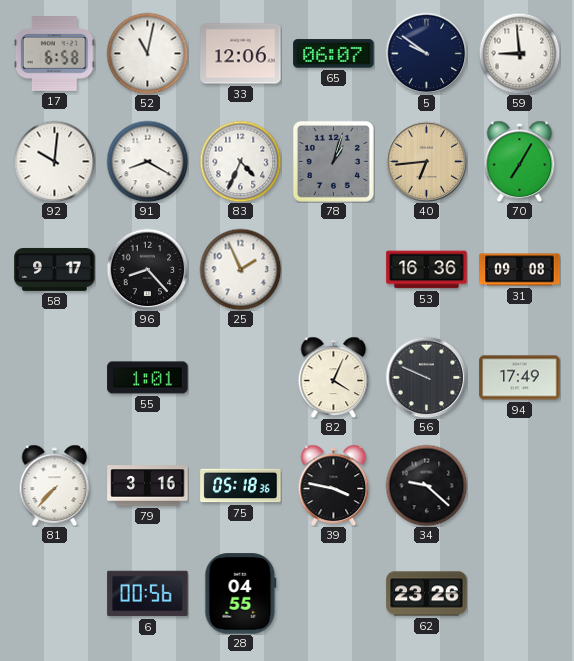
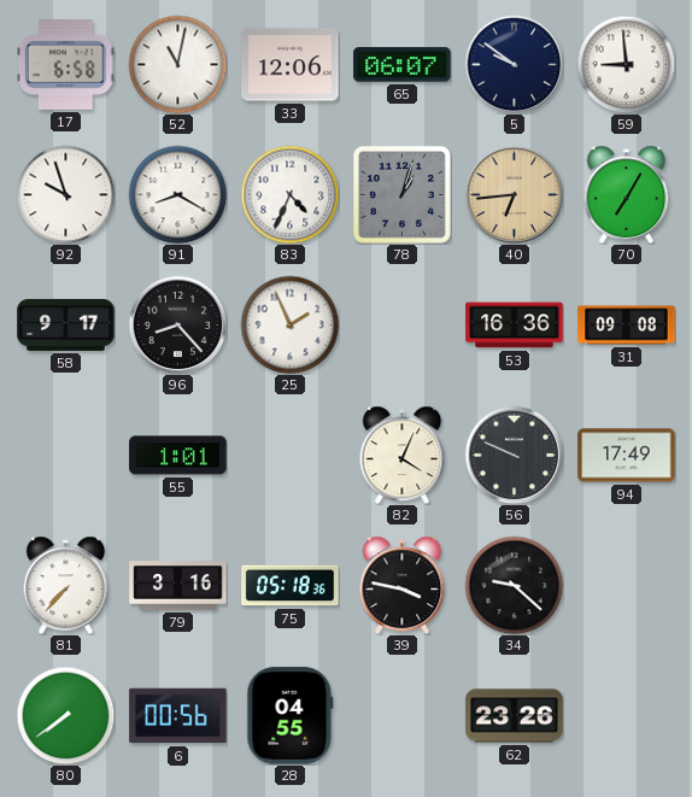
92: 10:01 -> 9:57
80: none -> 7:39
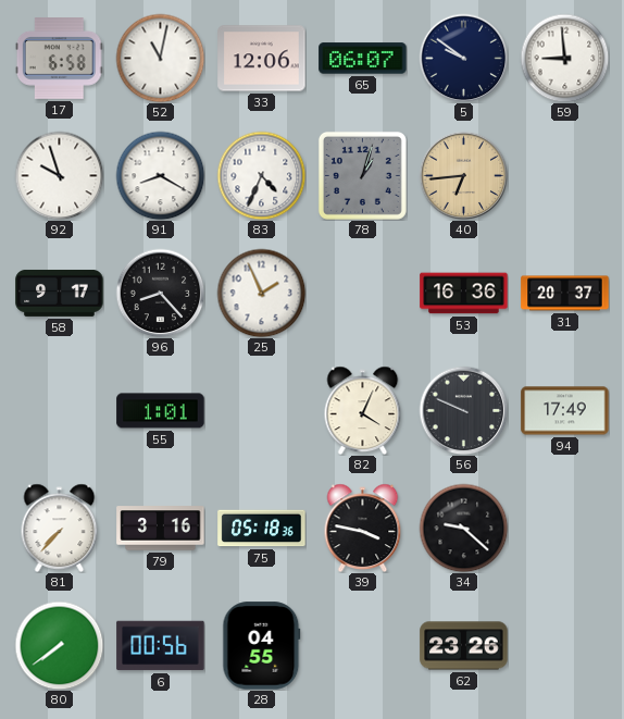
70: 7:05 -> none
31: 09:08 -> 20:37
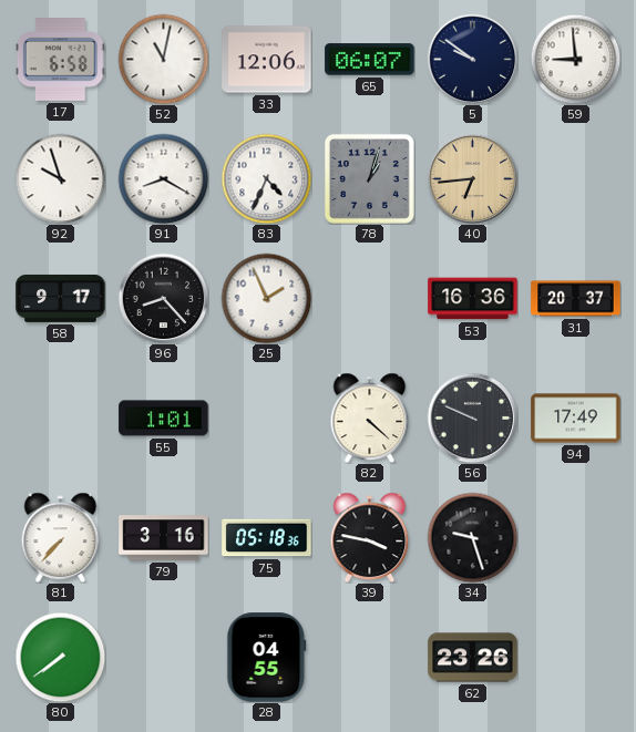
82: 4:04 -> 4:22
34: 9:22 -> 9:27
6: 00:56 -> none
